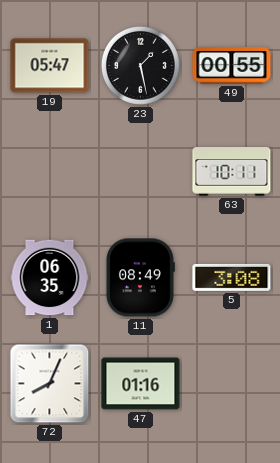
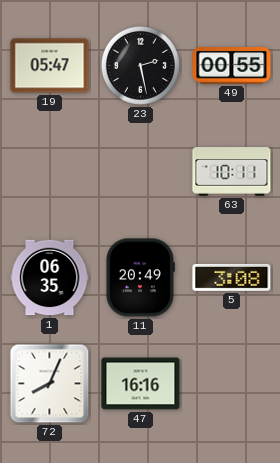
23: 1:28 -> 2:28
11: 08:49 -> 20:49
47: 01:16 -> 16:16
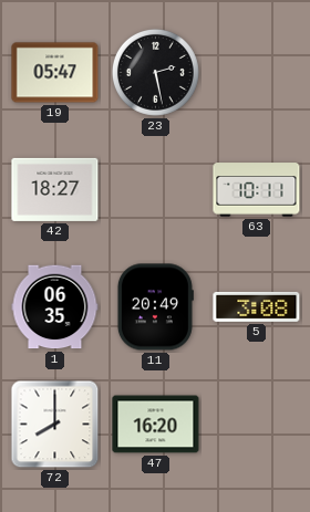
49: 00:55 -> none
42: none -> 18:27
72: 8:04 -> 8:00
47: 16:16 -> 16:20
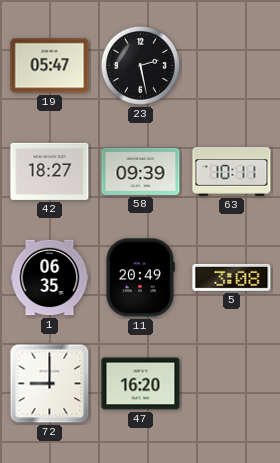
58: none -> 09:39
72: 8:00 -> 9:00
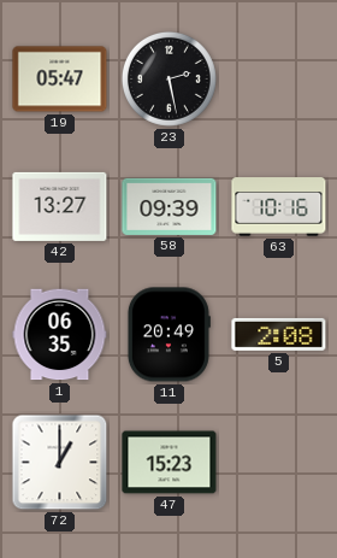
42: 18:27 -> 13:27
63: 10:11 -> 10:16
5: 3:08 -> 2:08
72: 9:00 -> 1:00
47: 16:20 -> 15:23
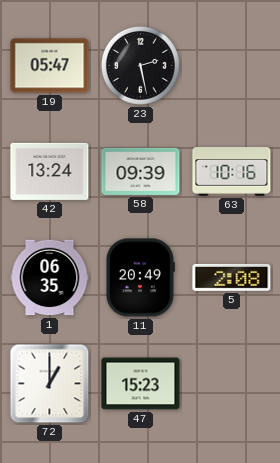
42: 13:27 -> 13:24
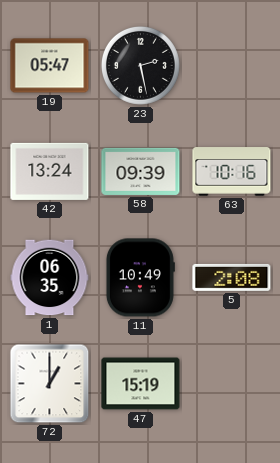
11: 20:49 -> 10:49
47: 15:23 -> 15:19
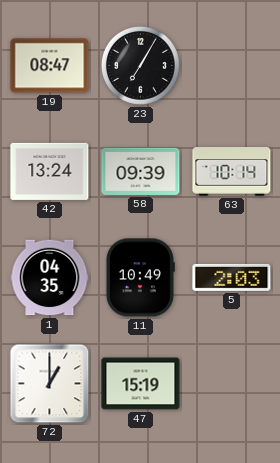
19: 05:47 -> 08:47
23: 2:28 -> 7:05
63: 10:16 -> 10:14
1: 06:35 -> 04:35
5: 2:08 -> 2:03
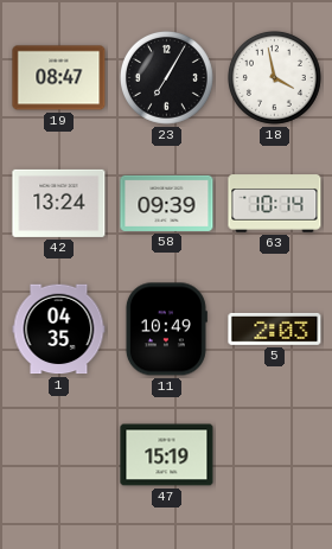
18: none -> 3:58
72: 1:00 -> none
